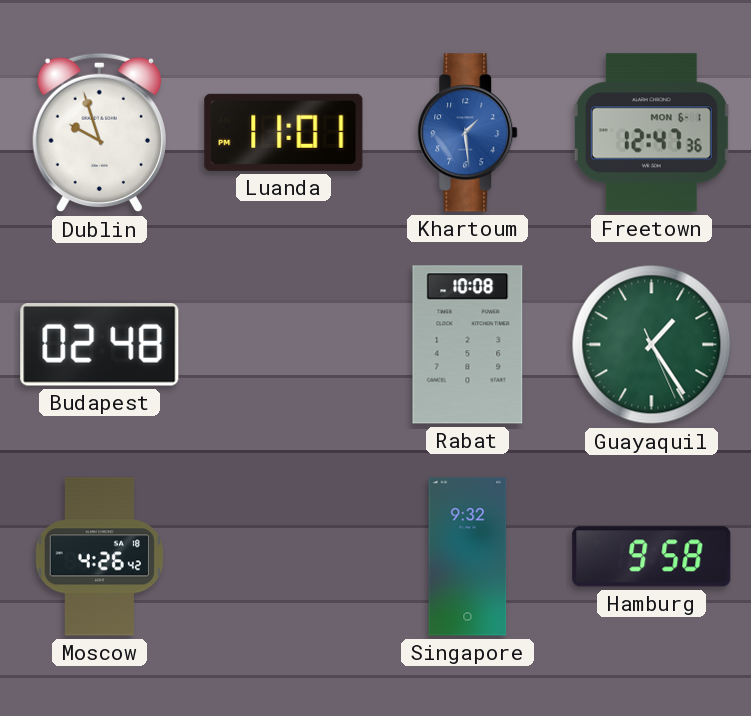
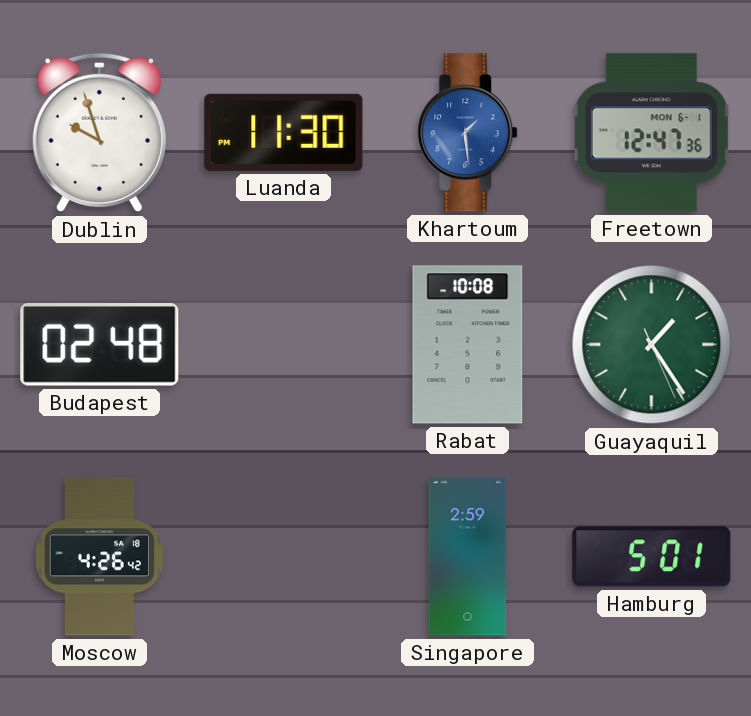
Luanda: 11:01 -> 11:30
Singapore: 9:32 -> 2:59
Hamburg: 9:58 -> 5:01
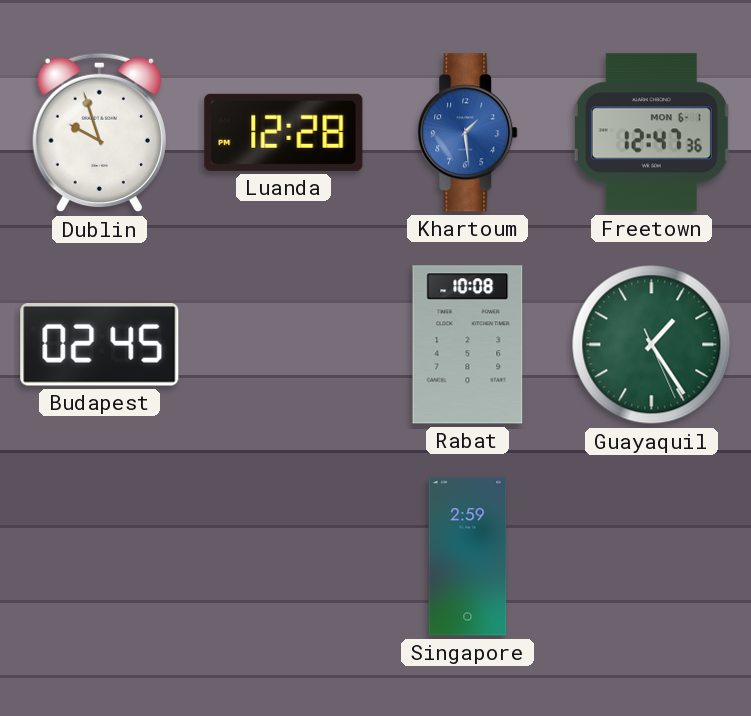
Luanda: 11:30 -> 12:28
Budapest: 02:48 -> 02:45
Moscow: 4:26 -> none
Hamburg: 5:01 -> none
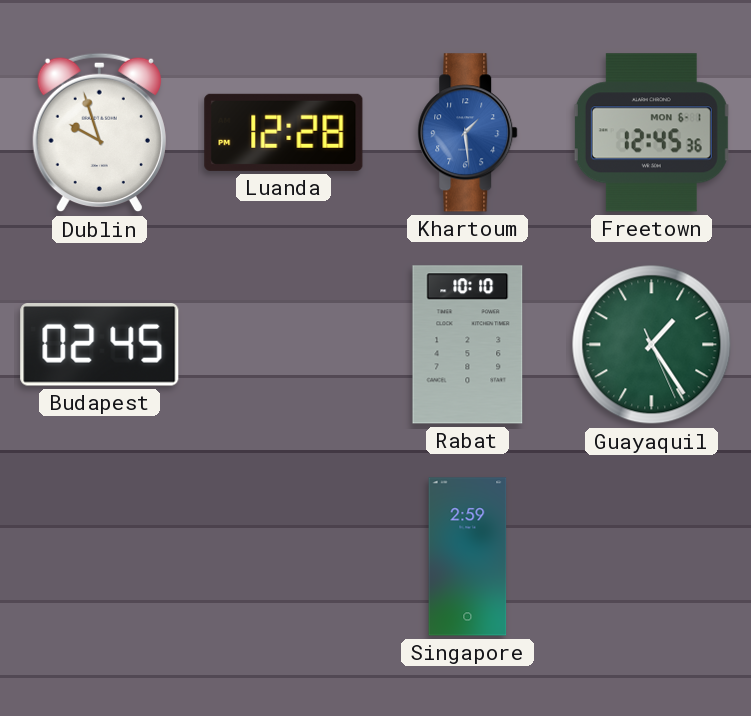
Freetown: 12:47 -> 12:45
Rabat: 10:08 -> 10:10
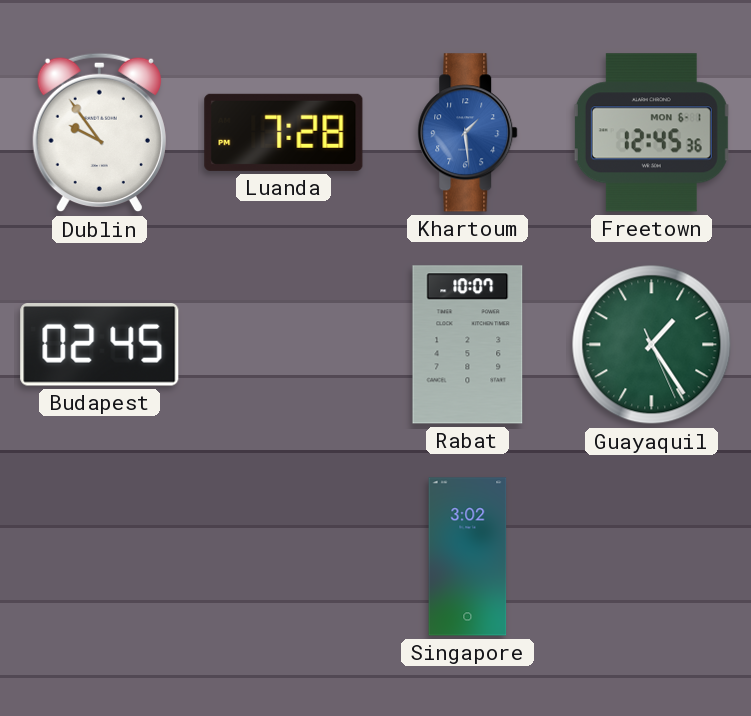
Dublin: 9:57 -> 9:54
Luanda: 12:28 -> 7:28
Rabat: 10:10 -> 10:07
Singapore: 2:59 -> 3:02
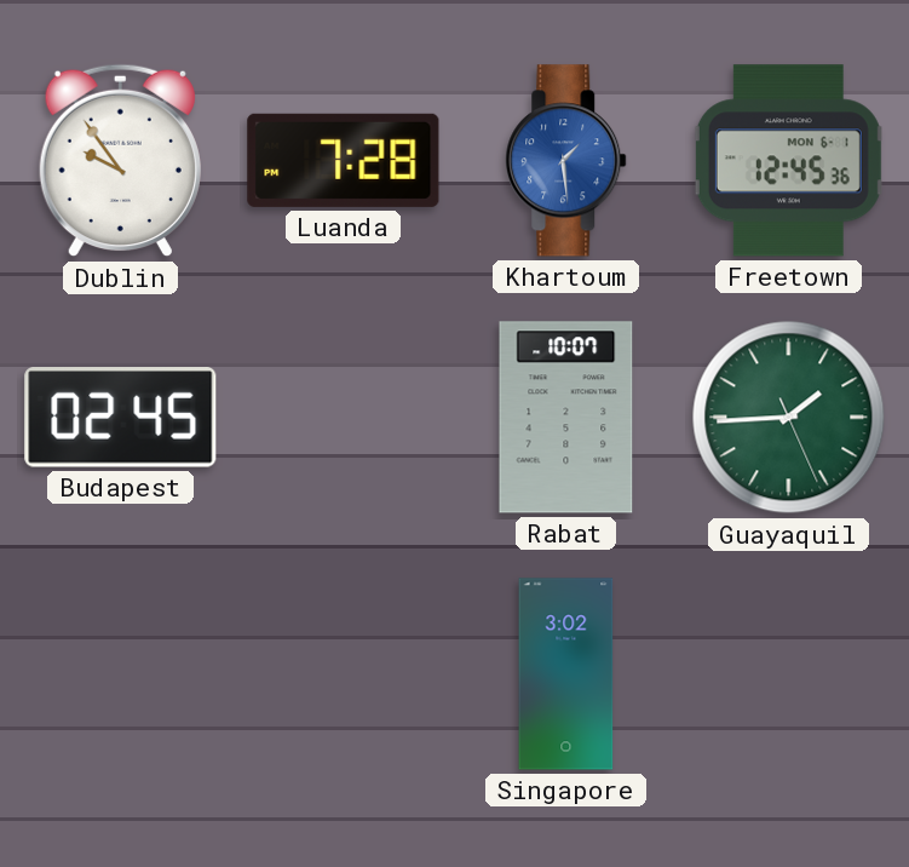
Guayaquil: 1:24 -> 1:44
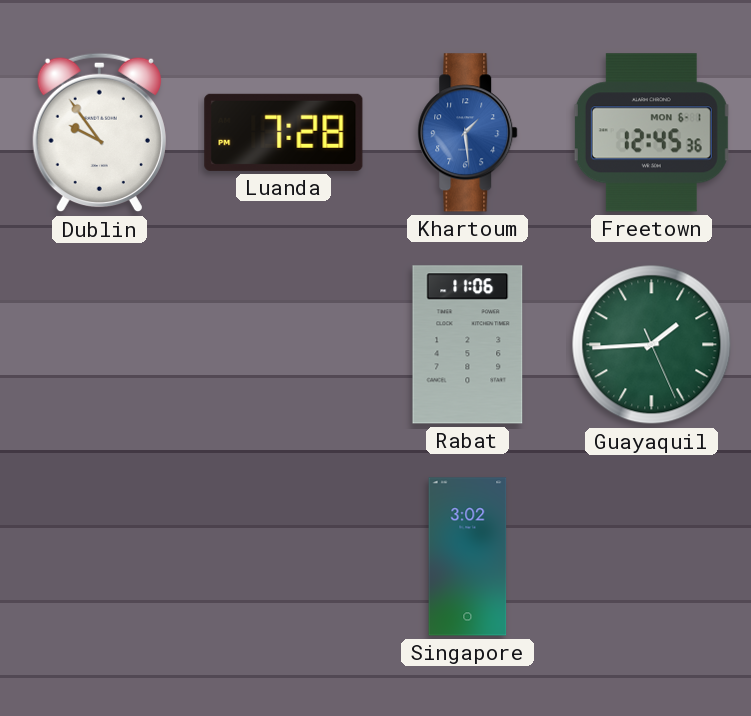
Budapest: 02:45 -> none
Rabat: 10:07 -> 11:06
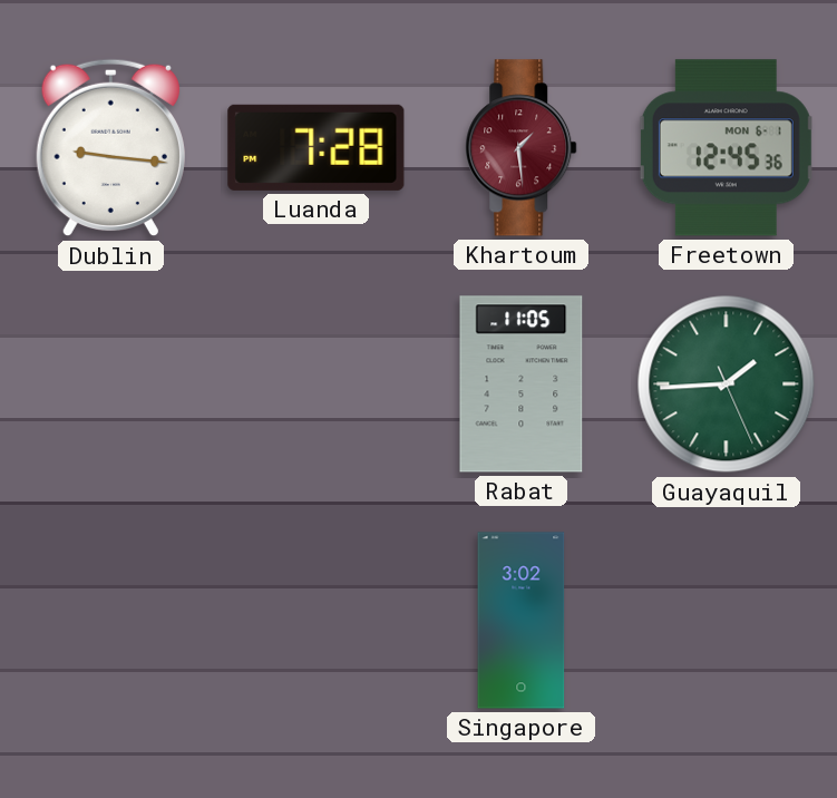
Dublin: 9:54 -> 9:16
Khartoum dial: blue -> burgundy
Rabat: 11:06 -> 11:05
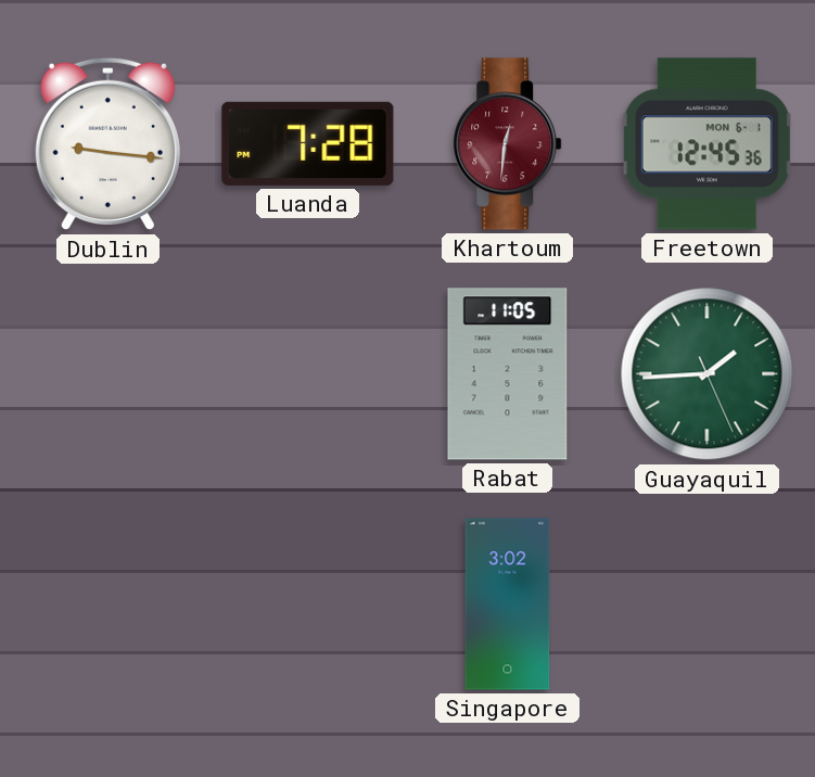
Khartoum: 1:29 -> 12:31
